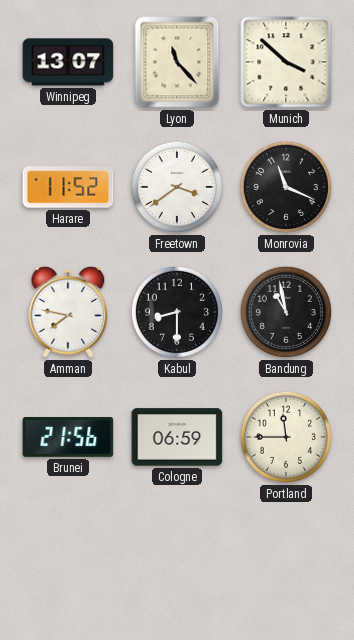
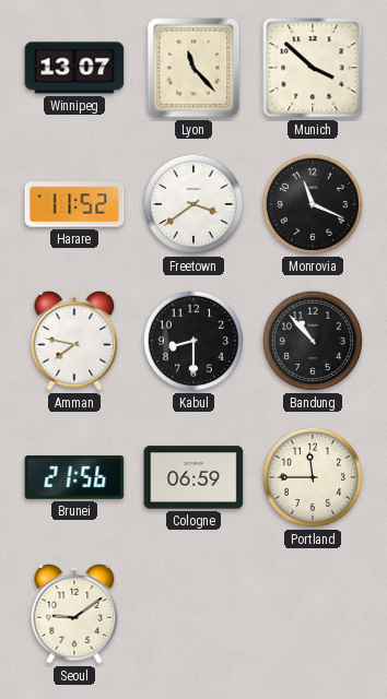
Bandung: 10:58 -> 10:53
Seoul: none -> 9:09
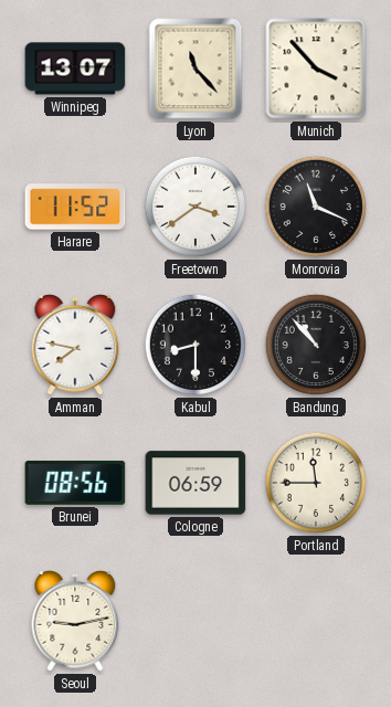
Munich: 3:52 -> 3:53
Brunei: 21:56 -> 08:56
Seoul: 9:09 -> 9:13
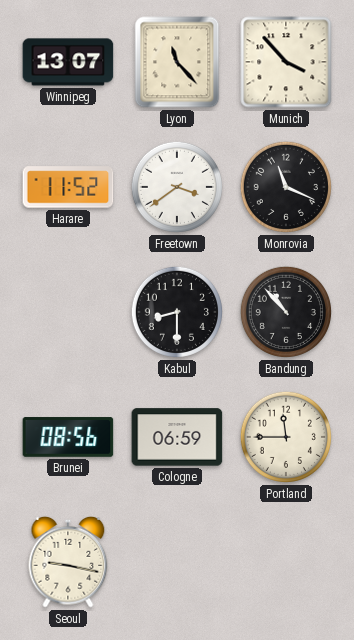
Amman: 7:47 -> none
Seoul: 9:13 -> 9:17
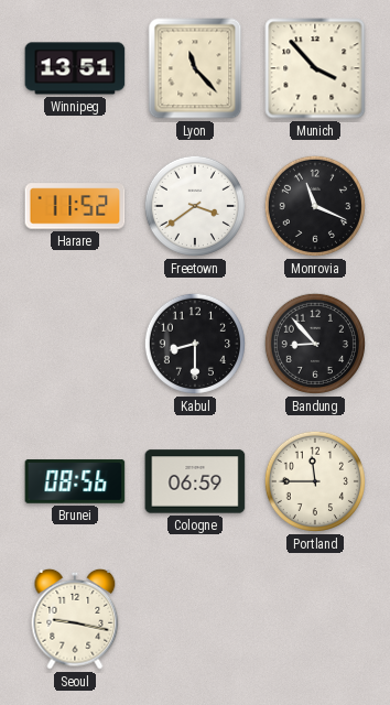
Winnipeg: 13:07 -> 13:51
Bandung: 10:53 -> 8:53
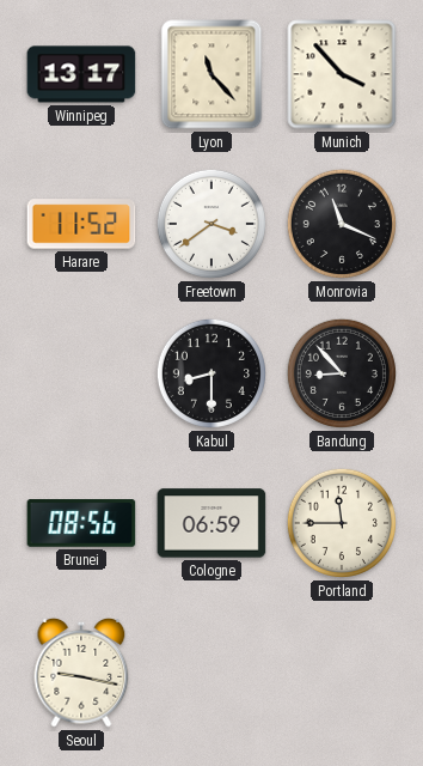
Winnipeg: 13:51 -> 13:17
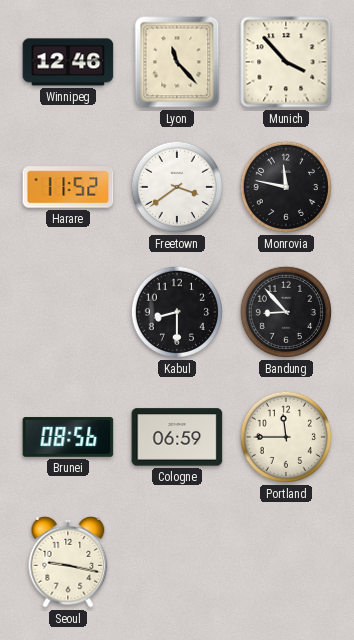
Winnipeg: 13:17 -> 12:46
Monrovia: 11:19 -> 11:47
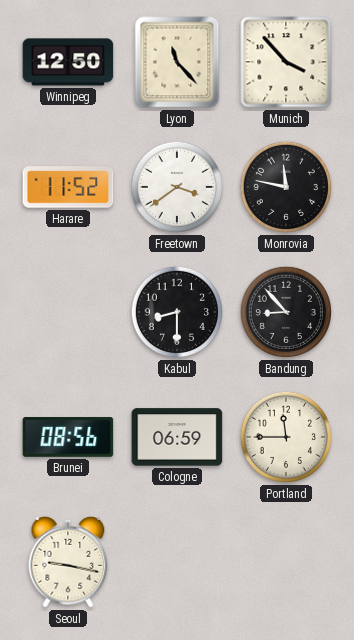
Winnipeg: 12:46 -> 12:50
